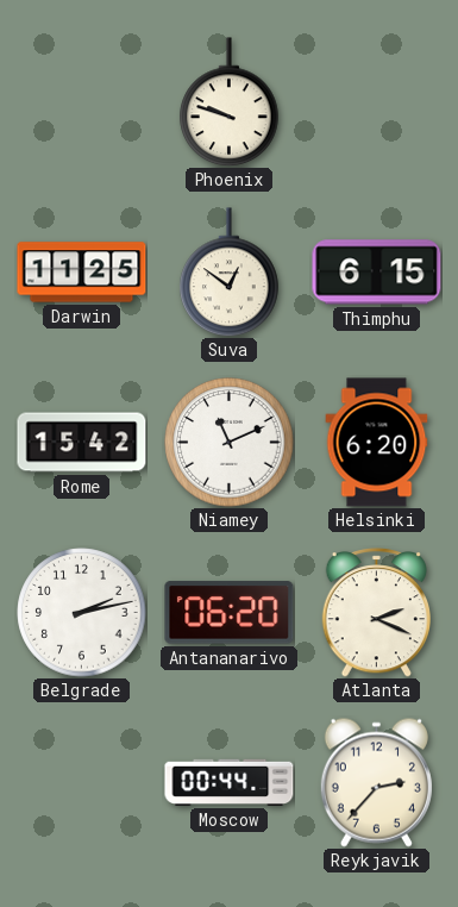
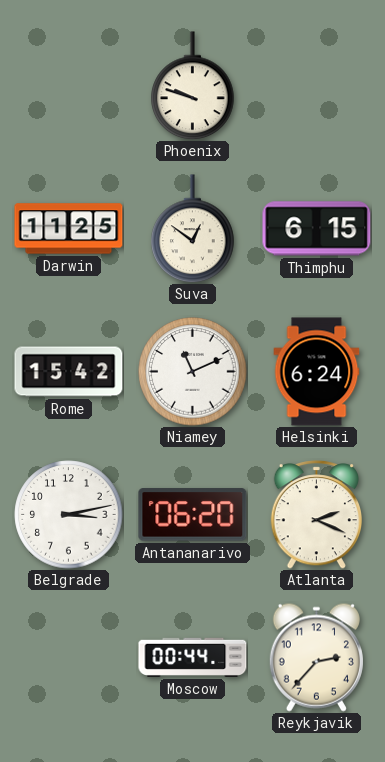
Helsinki: 6:20 -> 6:24
Belgrade: 2:13 -> 3:13
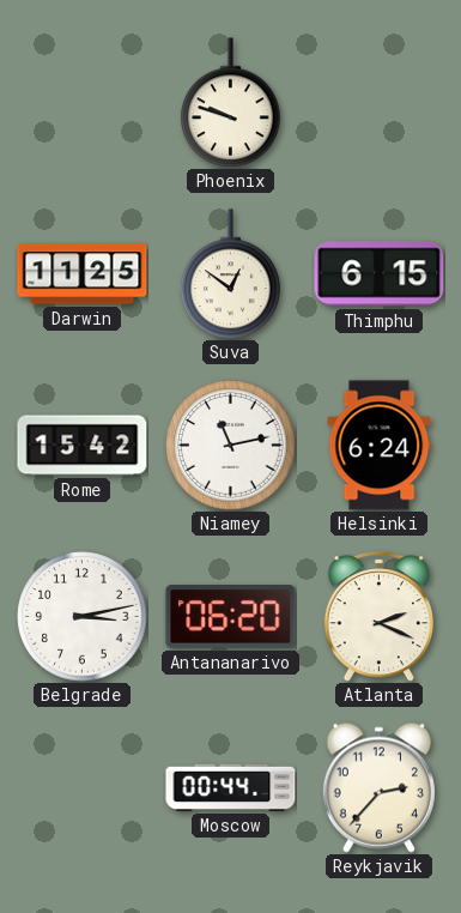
Niamey: 11:11 -> 11:13
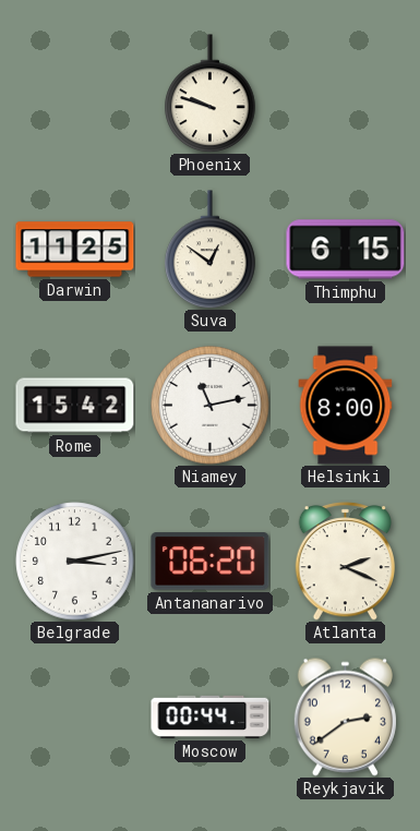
Helsinki: 6:24 -> 8:00
Reykjavik: 2:37 -> 2:39
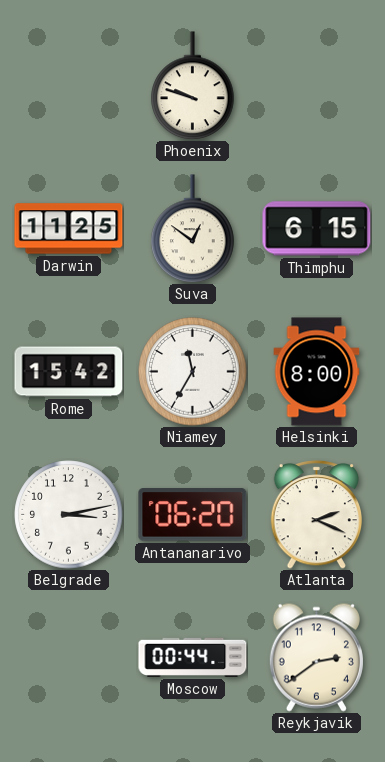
Niamey: 11:13 -> 11:35
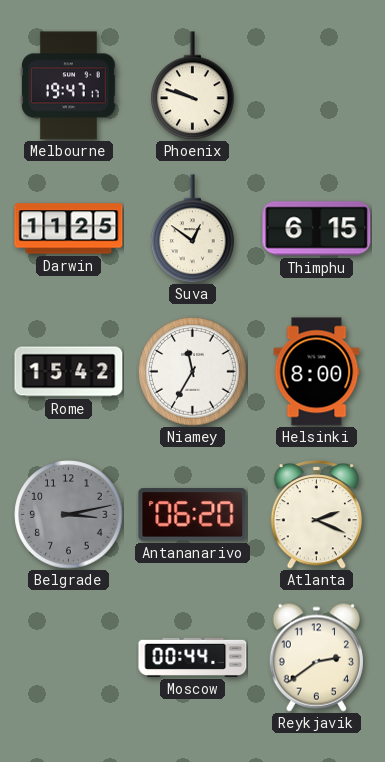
Melbourne: none -> 19:47
Belgrade dial: white -> grey
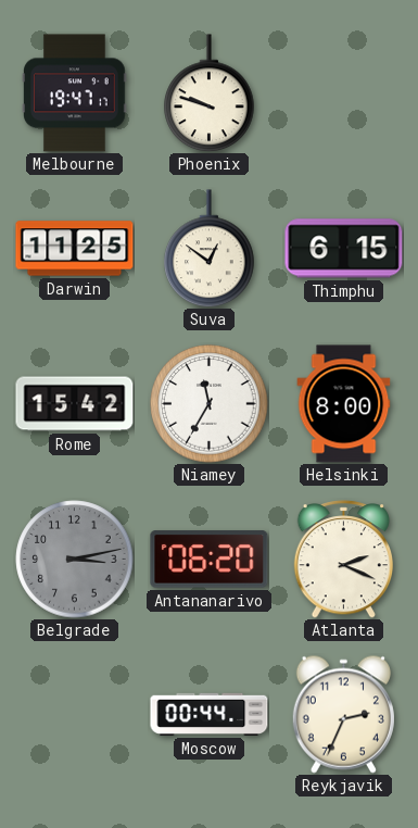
Reykjavik: 2:39 -> 2:34
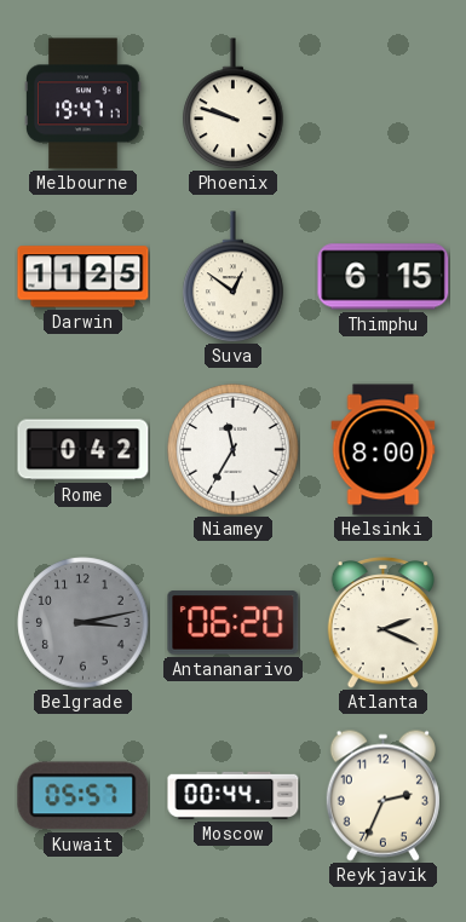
Rome: 15:42 -> 0:42
Kuwait: none -> 05:57
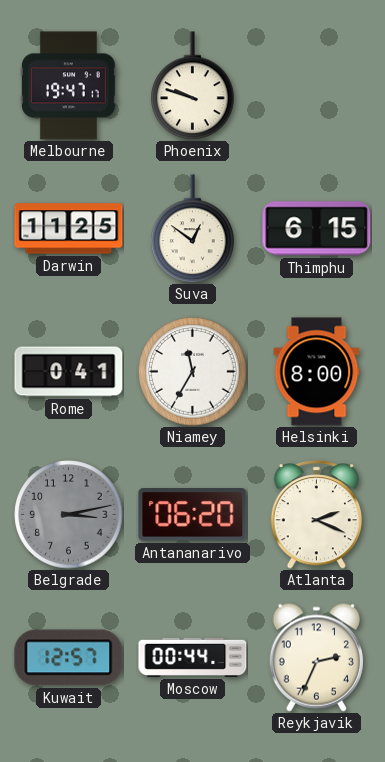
Rome: 0:42 -> 0:41
Kuwait: 05:57 -> 12:57
